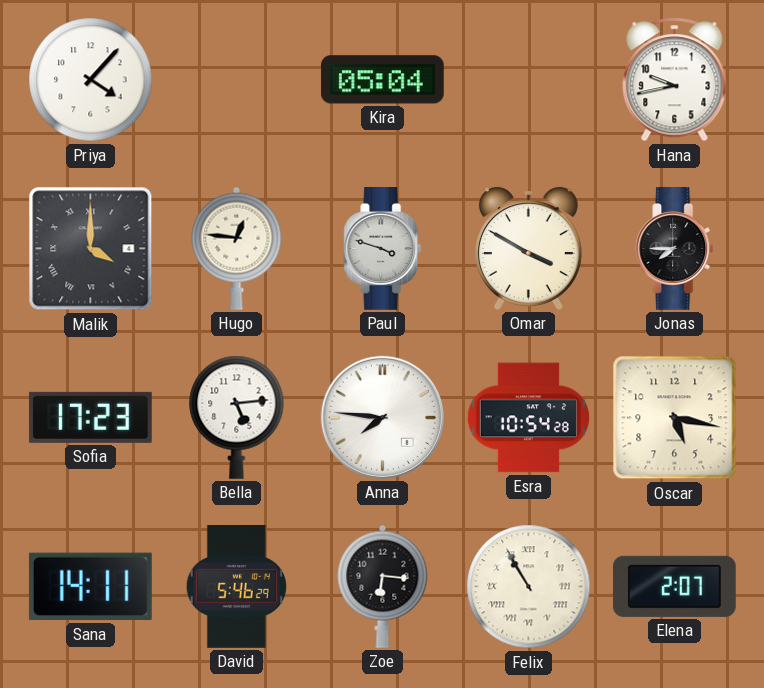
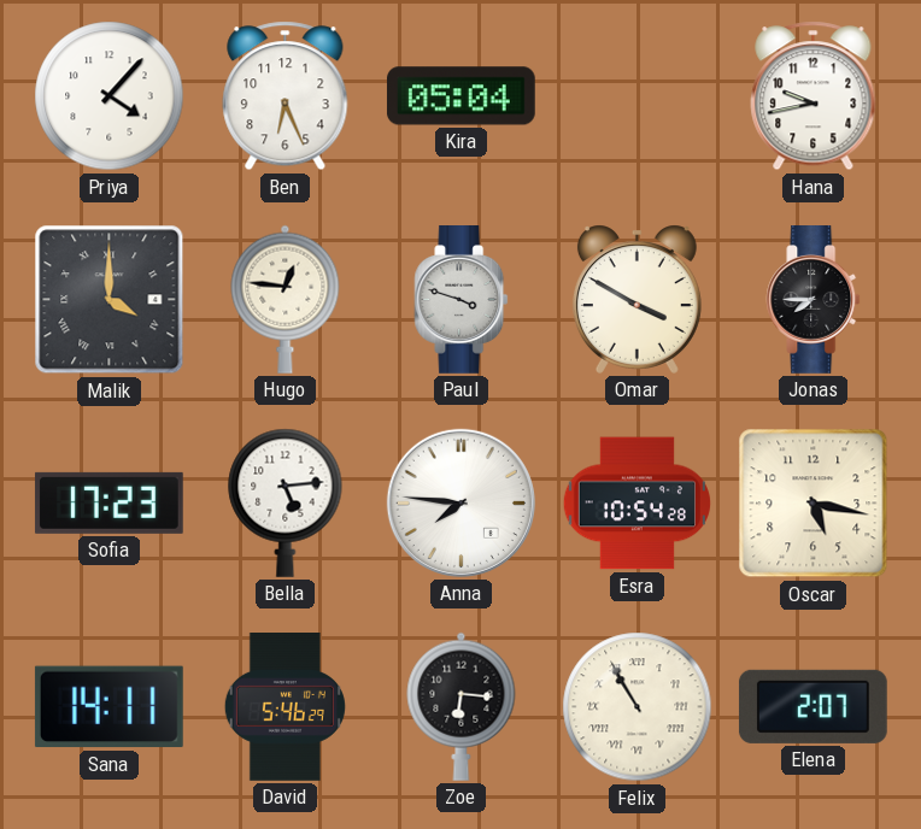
Ben: none -> 6:26
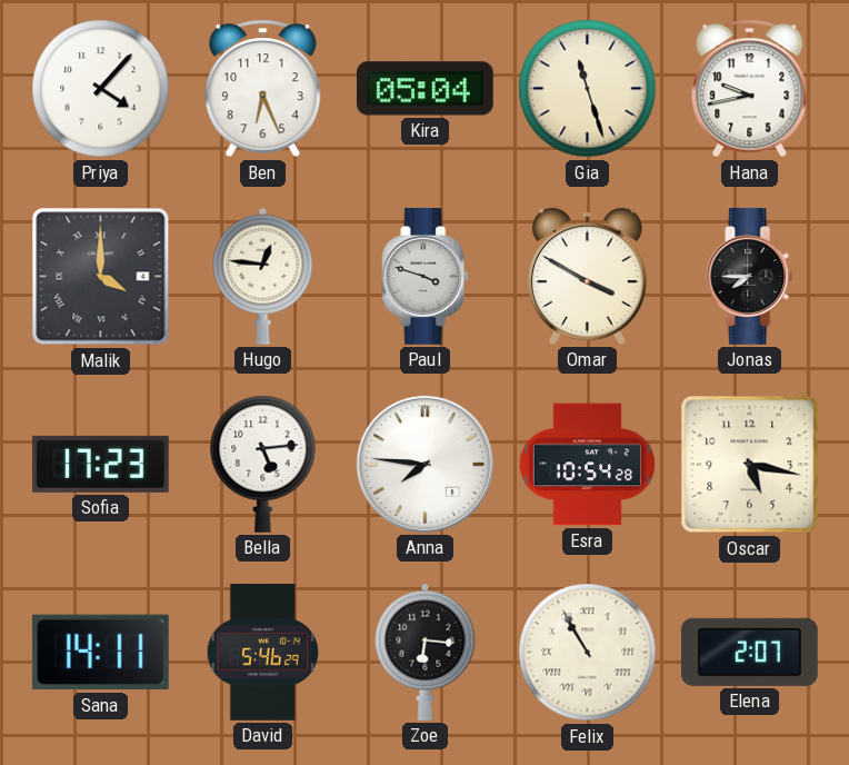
Gia: none -> 11:27
